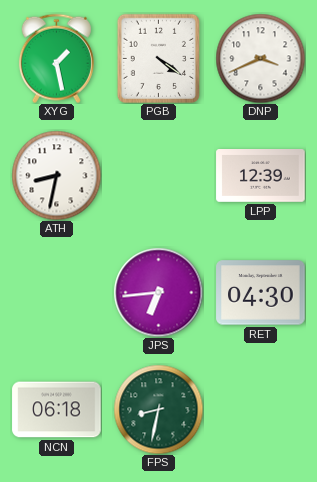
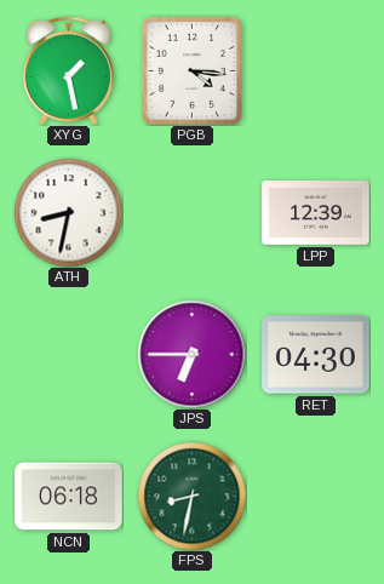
PGB: 4:21 -> 4:16
DNP: 3:41 -> none
JPS: 6:44 -> 6:45
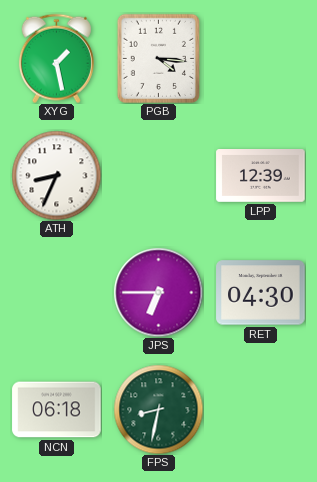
ATH: 8:32 -> 8:34
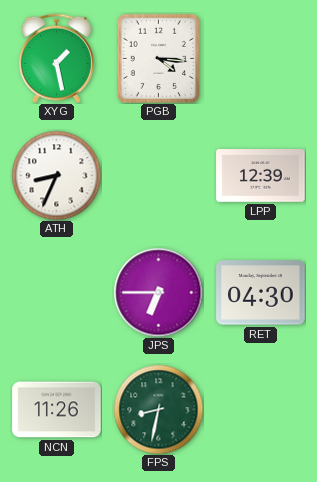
NCN: 06:18 -> 11:26
